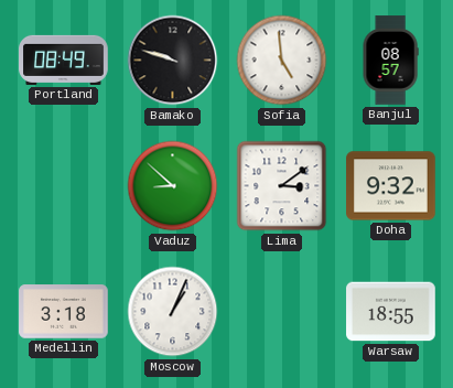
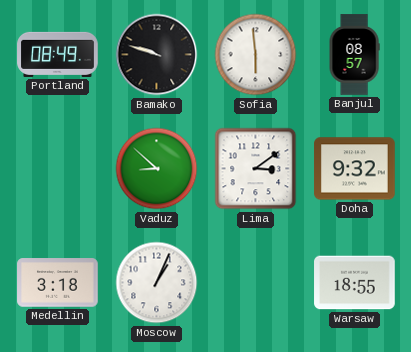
Sofia: 4:59 -> 5:59
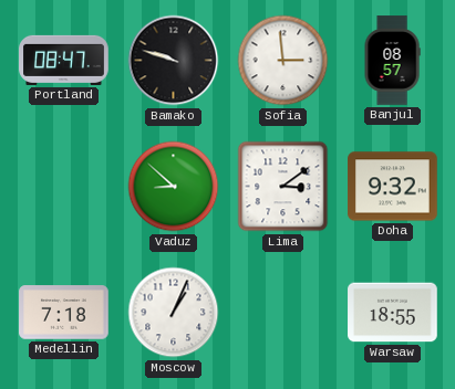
Portland: 08:49 -> 08:47
Sofia: 5:59 -> 2:59
Medellin: 3:18 -> 7:18
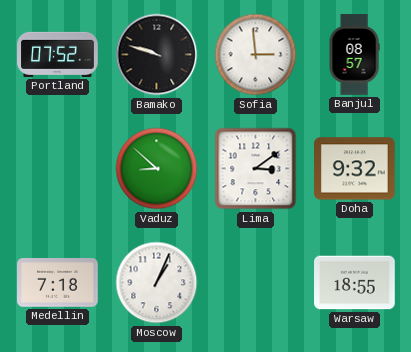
Portland: 08:47 -> 07:52
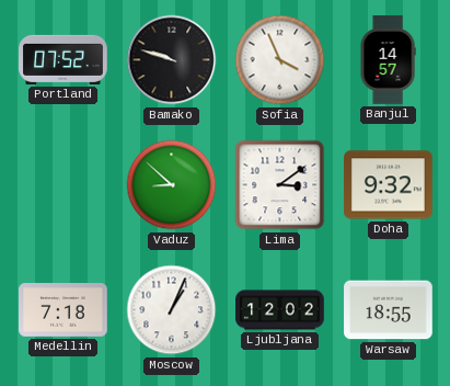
Sofia: 2:59 -> 3:56
Banjul: 08:57 -> 14:57
Ljubljana: none -> 12:02
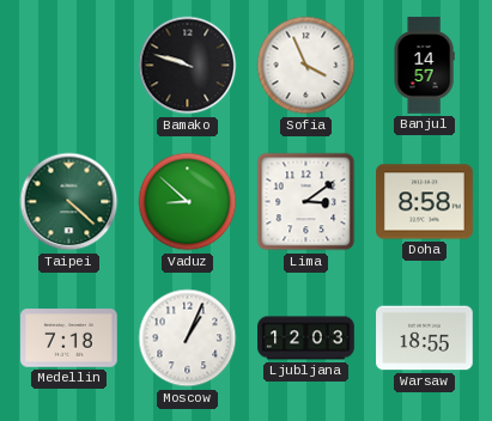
Portland: 07:52 -> none
Taipei: none -> 4:22
Doha: 9:32 -> 8:58
Ljubljana: 12:02 -> 12:03
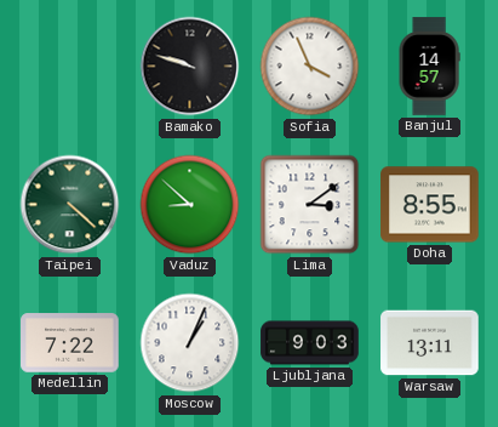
Doha: 8:58 -> 8:55
Medellin: 7:18 -> 7:22
Ljubljana: 12:03 -> 9:03
Warsaw: 18:55 -> 13:11
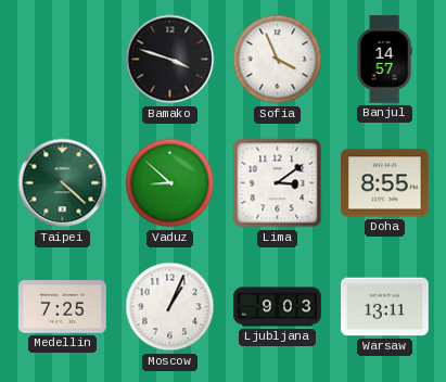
Bamako: 9:48 -> 3:48
Medellin: 7:22 -> 7:25
